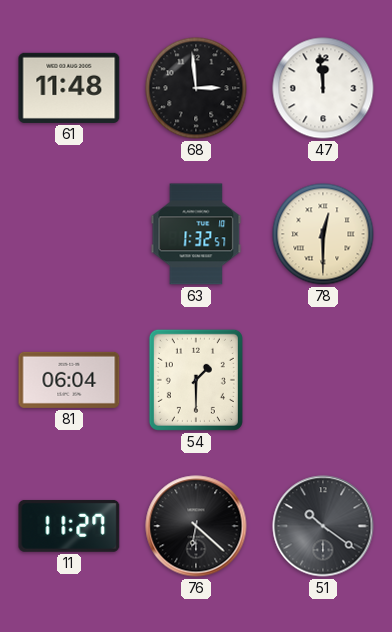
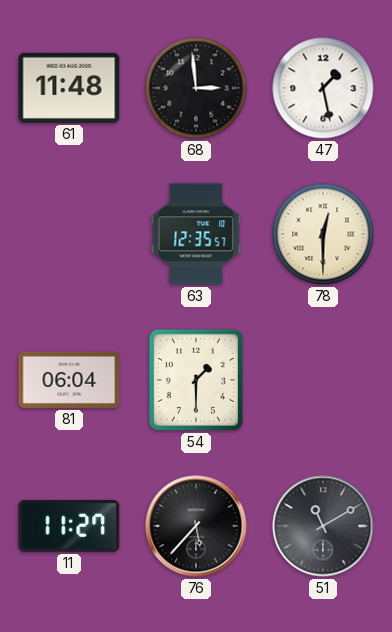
47: 11:59 -> 1:28
63: 1:32 -> 12:35
76: 6:22 -> 5:37
51: 10:21 -> 11:10
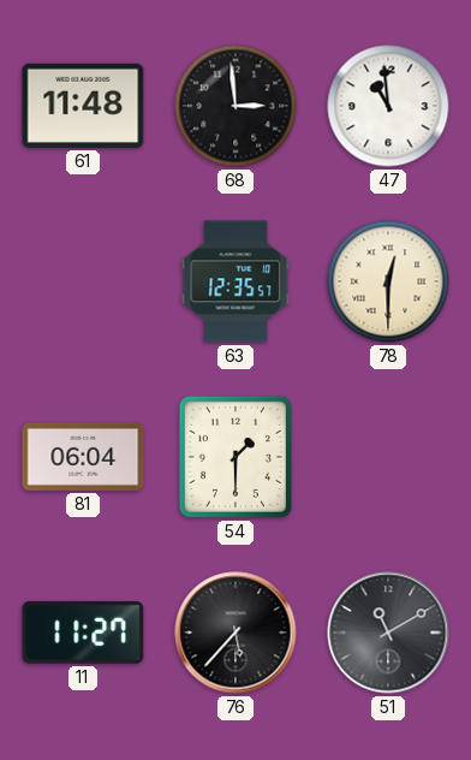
47: 1:28 -> 10:59
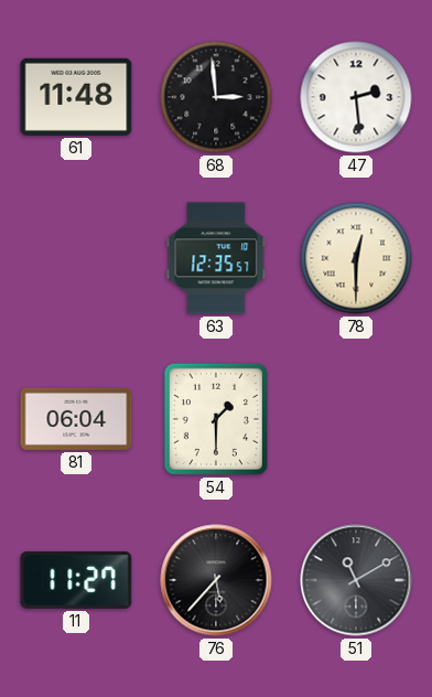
47: 10:59 -> 2:29
